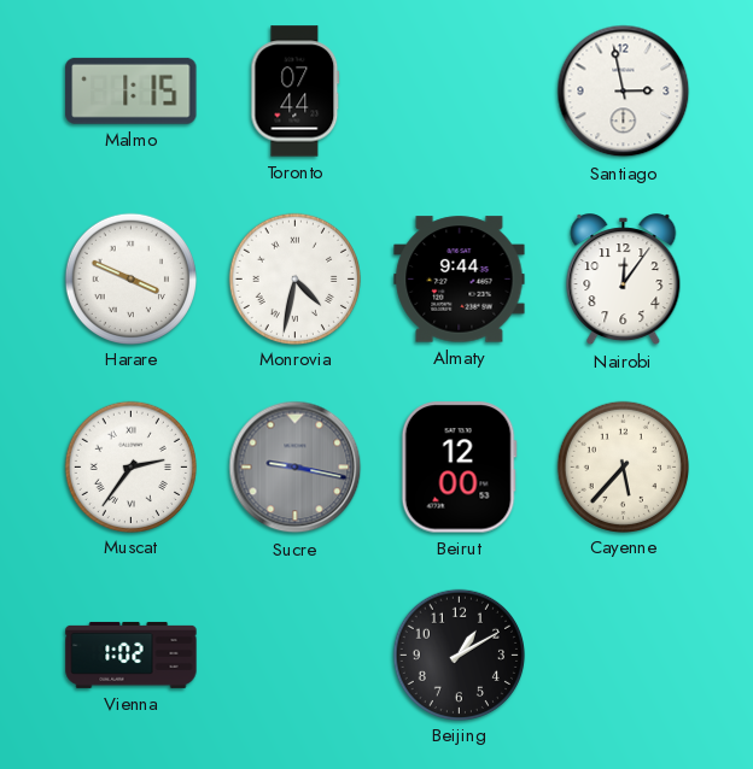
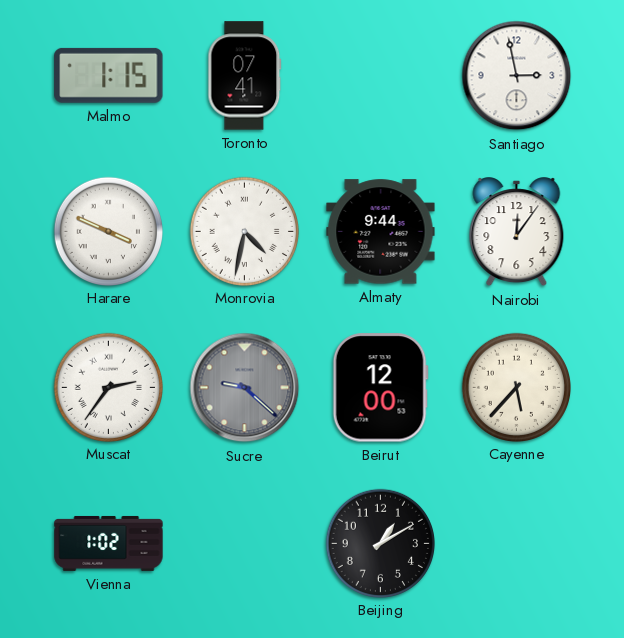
Toronto: 07:44 -> 07:41
Sucre: 9:17 -> 9:22
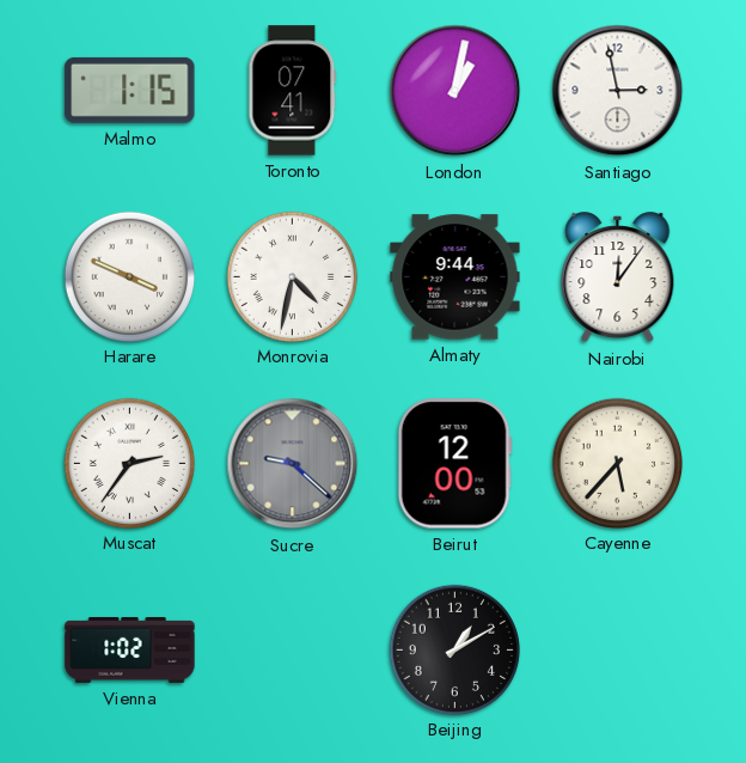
London: none -> 1:02
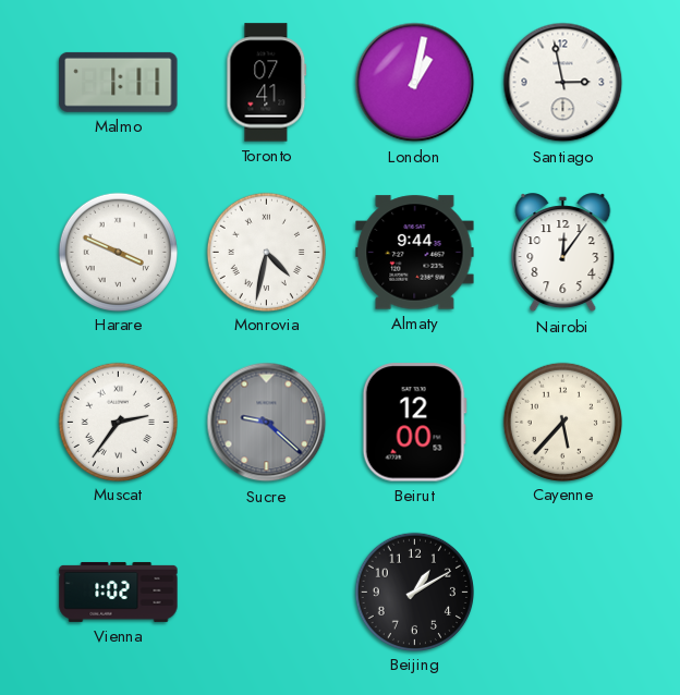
Malmo: 1:15 -> 1:11
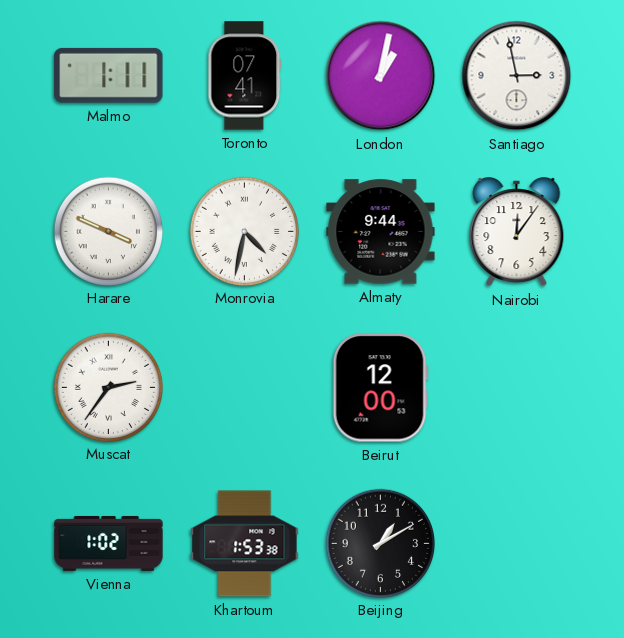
Sucre: 9:22 -> none
Cayenne: 5:37 -> none
Khartoum: none -> 1:53
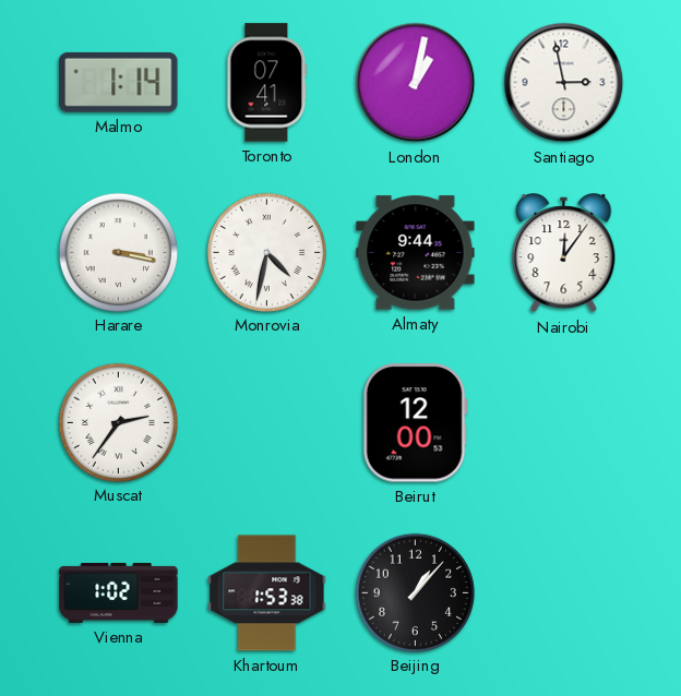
Malmo: 1:11 -> 1:14
Harare: 3:49 -> 3:17
Beijing: 1:10 -> 1:07
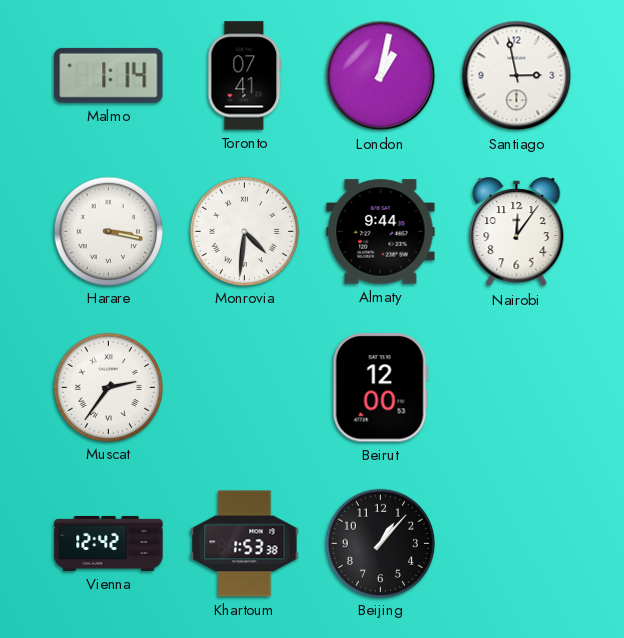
Monrovia: 4:32 -> 4:31
Vienna: 1:02 -> 12:42
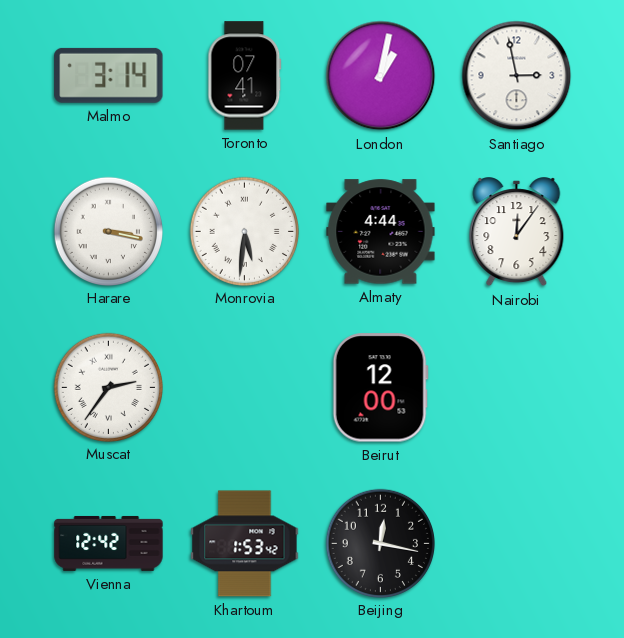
Malmo: 1:14 -> 3:14
Monrovia: 4:31 -> 5:31
Almaty: 9:44 -> 4:44
Khartoum: 1:53:38 -> 1:53:42
Beijing: 1:07 -> 12:17
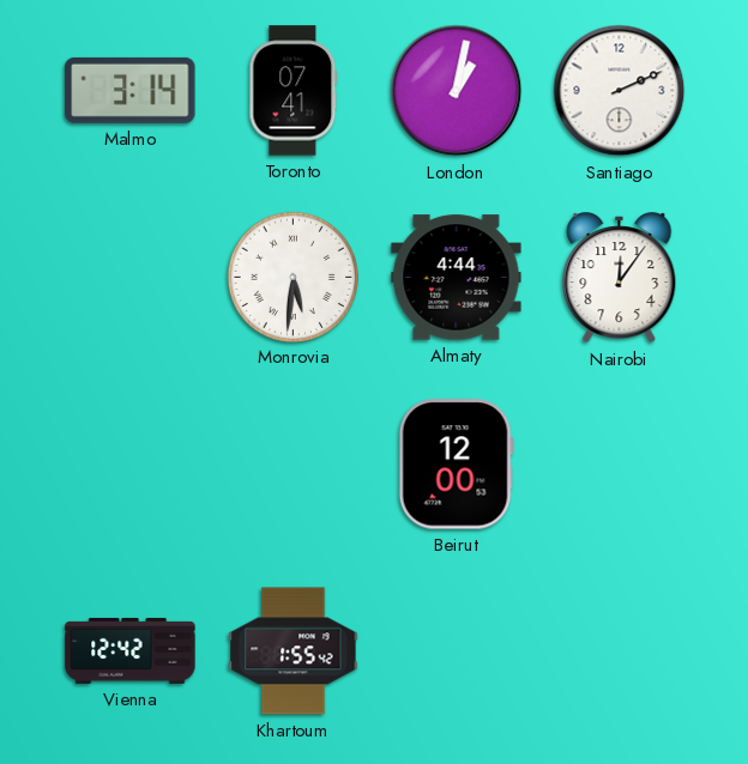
Santiago: 2:58 -> 2:11
Harare: 3:17 -> none
Muscat: 2:36 -> none
Khartoum: 1:53 -> 1:55
Beijing: 12:17 -> none
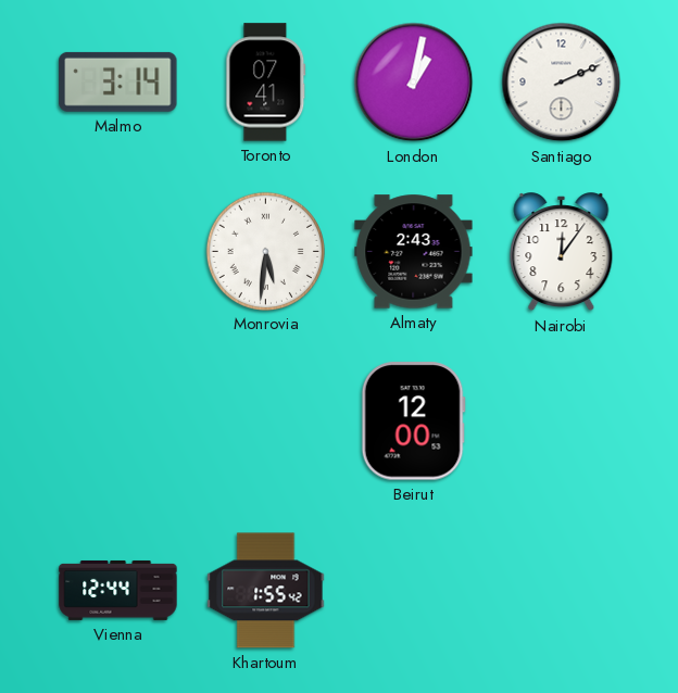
Almaty: 4:44 -> 2:43
Vienna: 12:42 -> 12:44
